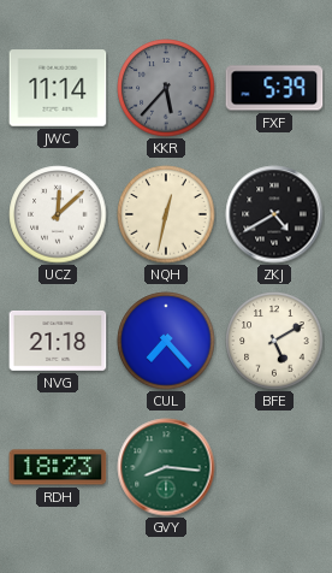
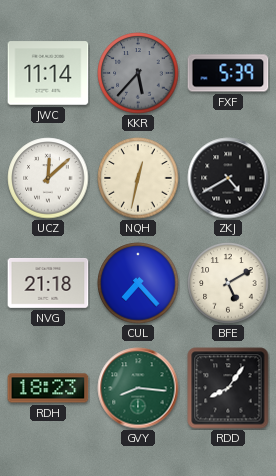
RDD: none -> 8:06
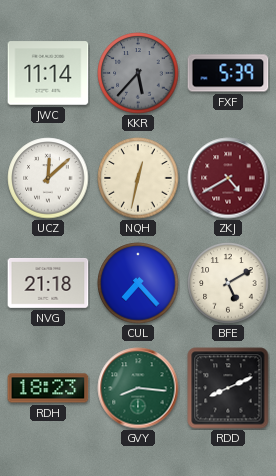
ZKJ dial: black -> burgundy
RDD: 8:06 -> 8:11
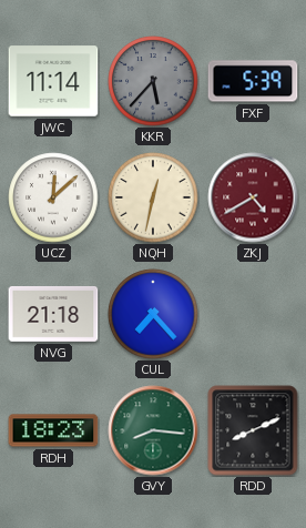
BFE: 5:10 -> none
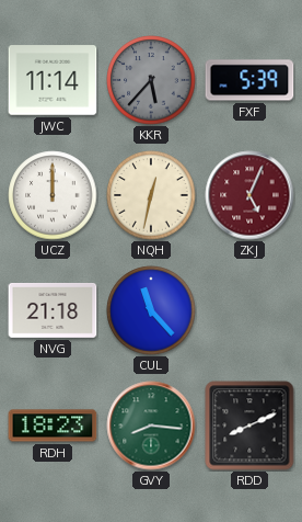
UCZ: 12:08 -> 12:00
ZKJ: 4:40 -> 5:04
CUL: 7:23 -> 11:23
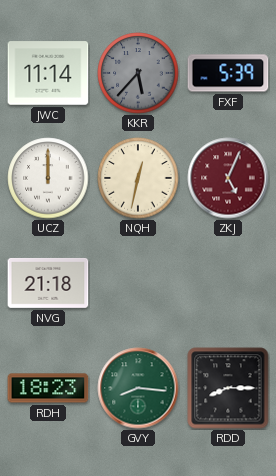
CUL: 11:23 -> none
RDD: 8:11 -> 8:15
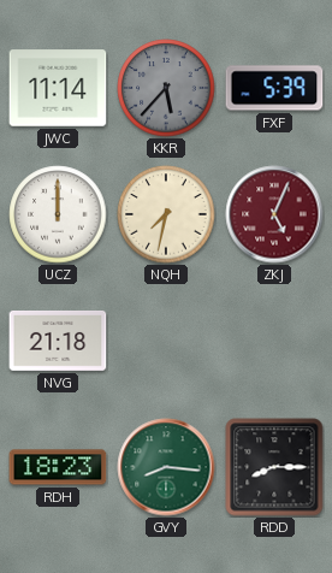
NQH: 12:32 -> 7:32
